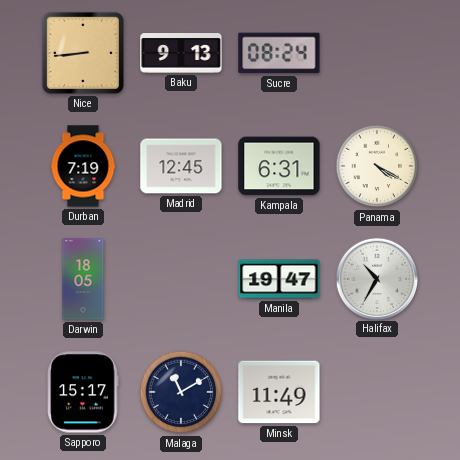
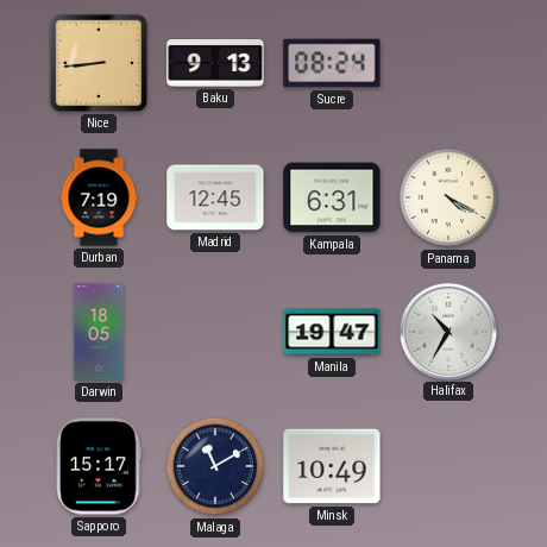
Minsk: 11:49 -> 10:49
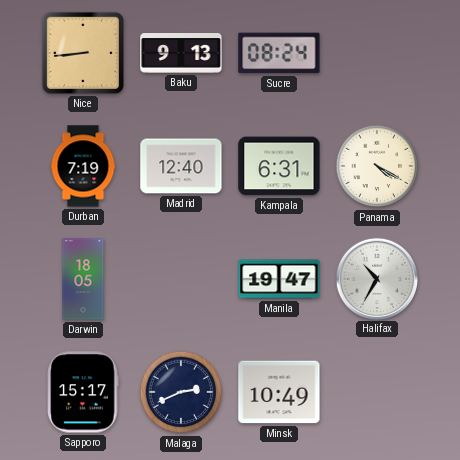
Madrid: 12:45 -> 12:40
Malaga: 11:10 -> 2:41
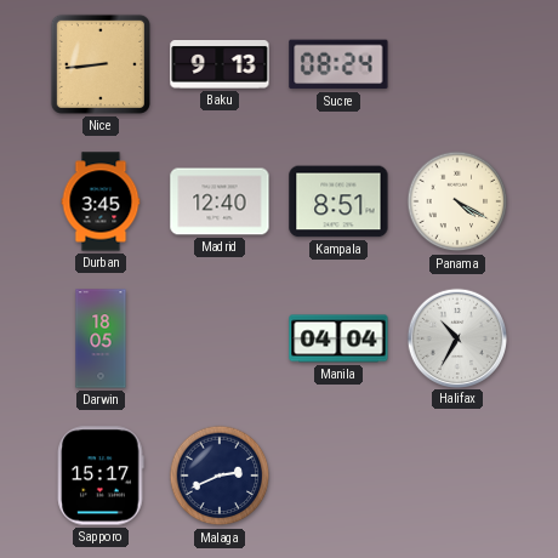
Durban: 7:19 -> 3:45
Kampala: 6:31 -> 8:51
Manila: 19:47 -> 04:04
Minsk: 10:49 -> none
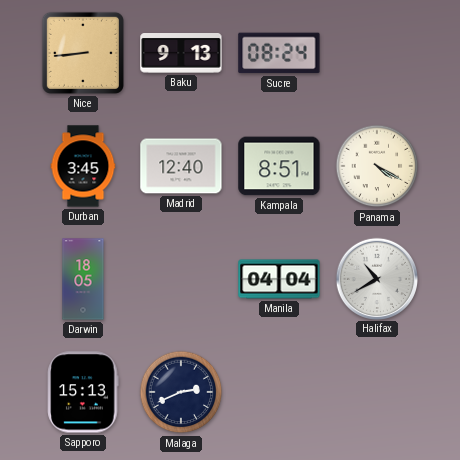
Halifax: 10:35 -> 10:40
Sapporo: 15:17 -> 15:13
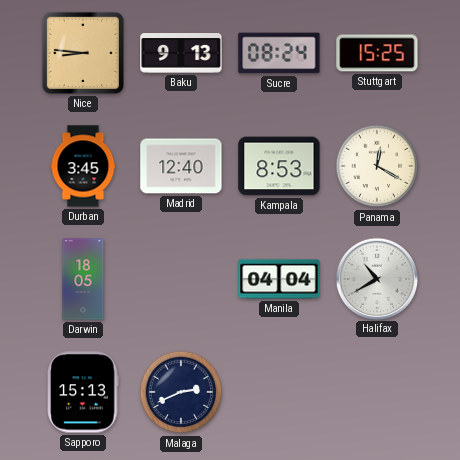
Nice: 8:44 -> 8:46
Stuttgart: none -> 15:25
Kampala: 8:51 -> 8:53
Panama: 4:20 -> 12:20
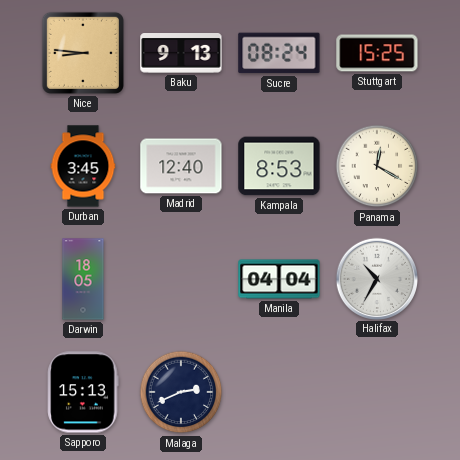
Halifax: 10:40 -> 10:35
